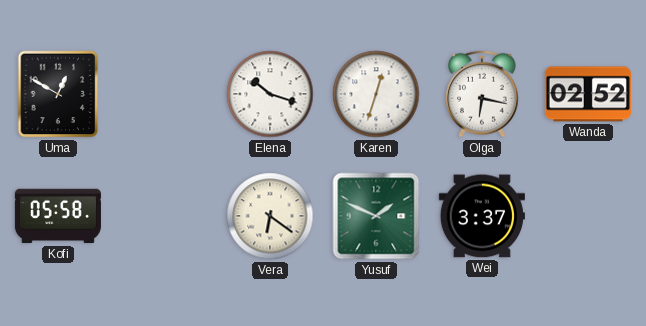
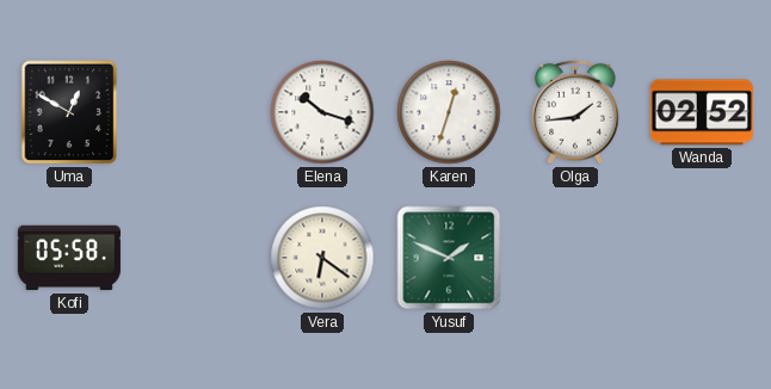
Olga: 6:17 -> 1:44
Wei: 3:37 -> none
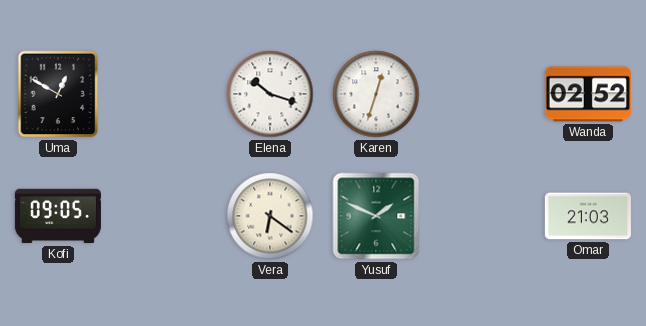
Olga: 1:44 -> none
Kofi: 05:58 -> 09:05
Omar: none -> 21:03
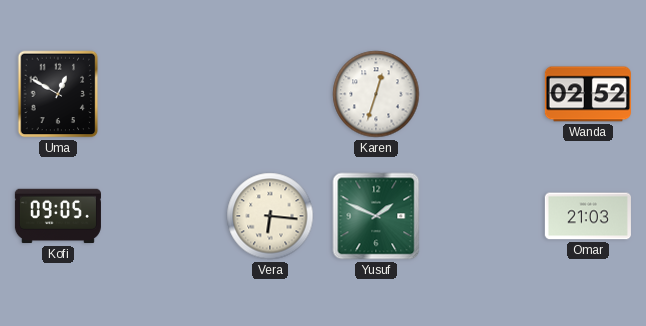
Elena: 10:18 -> none
Vera: 6:21 -> 6:16
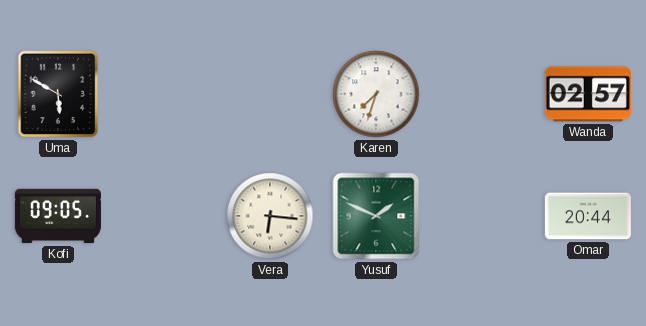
Uma: 12:50 -> 5:50
Karen: 12:33 -> 7:33
Wanda: 02:52 -> 02:57
Omar: 21:03 -> 20:44
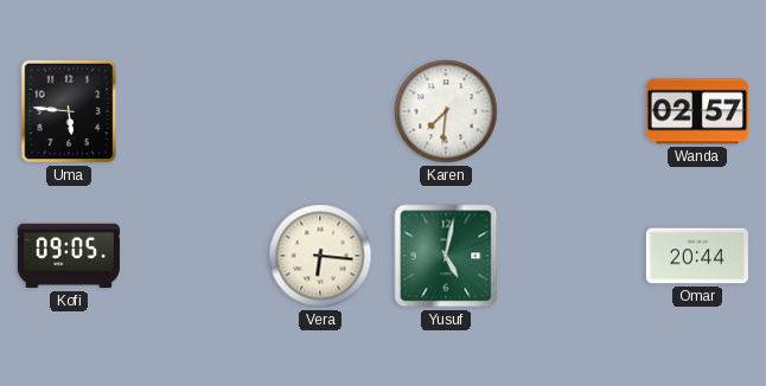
Uma: 5:50 -> 5:46
Karen: 7:33 -> 7:31
Yusuf: 1:49 -> 5:02
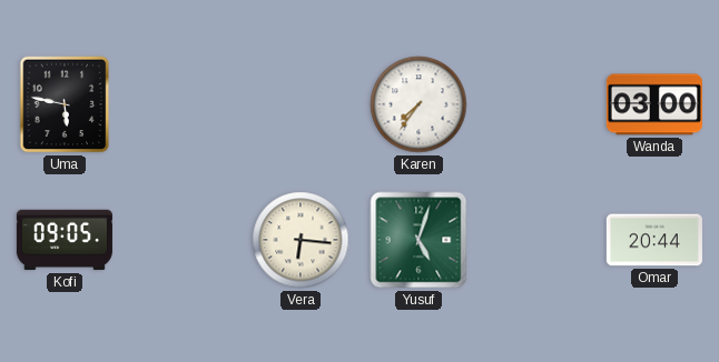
Uma: 5:46 -> 5:47
Karen: 7:31 -> 7:36
Wanda: 02:57 -> 03:00
Yusuf: 5:02 -> 5:03
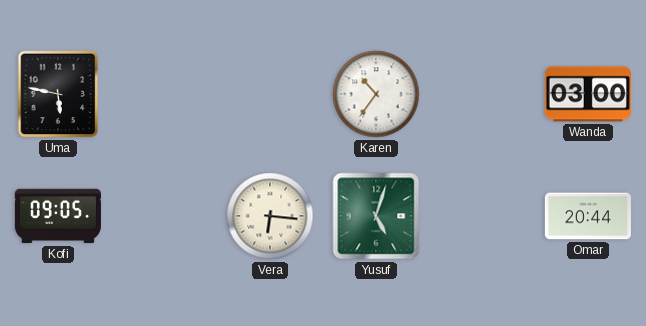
Karen: 7:36 -> 10:36
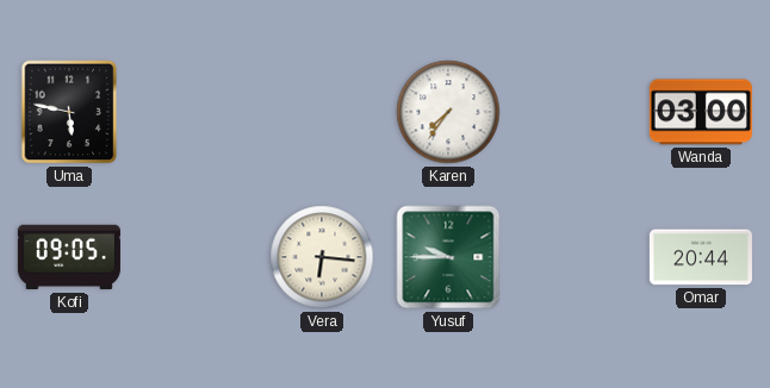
Karen: 10:36 -> 7:36
Yusuf: 5:03 -> 9:45
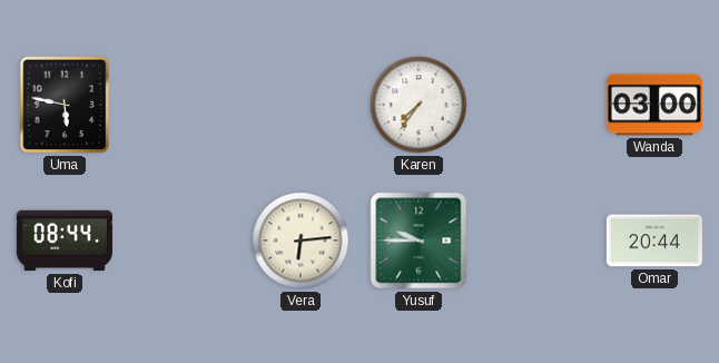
Kofi: 09:05 -> 08:44
Vera: 6:16 -> 6:14
